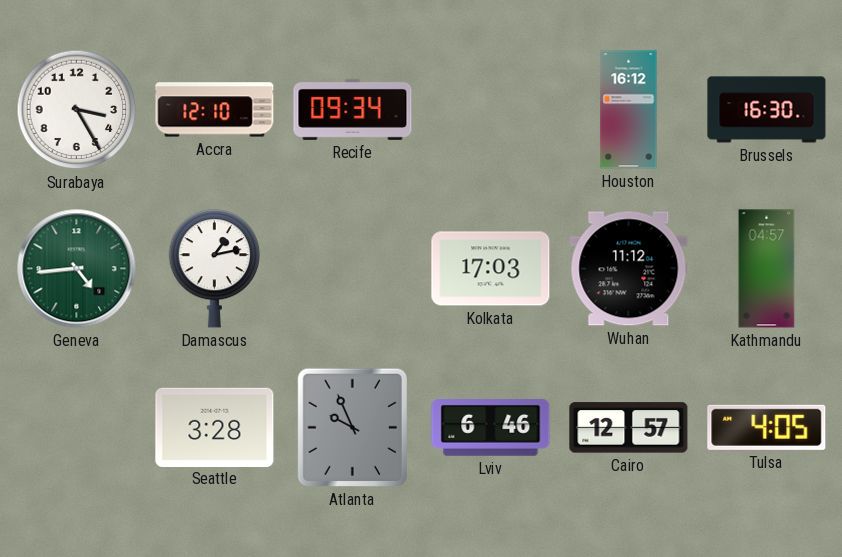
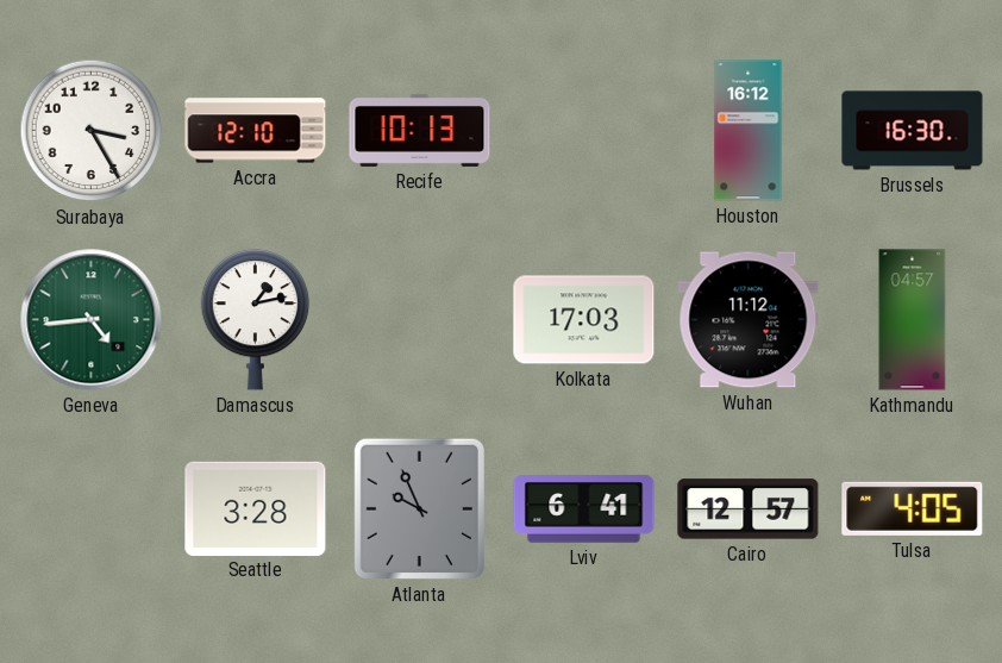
Recife: 09:34 -> 10:13
Lviv: 6:46 -> 6:41
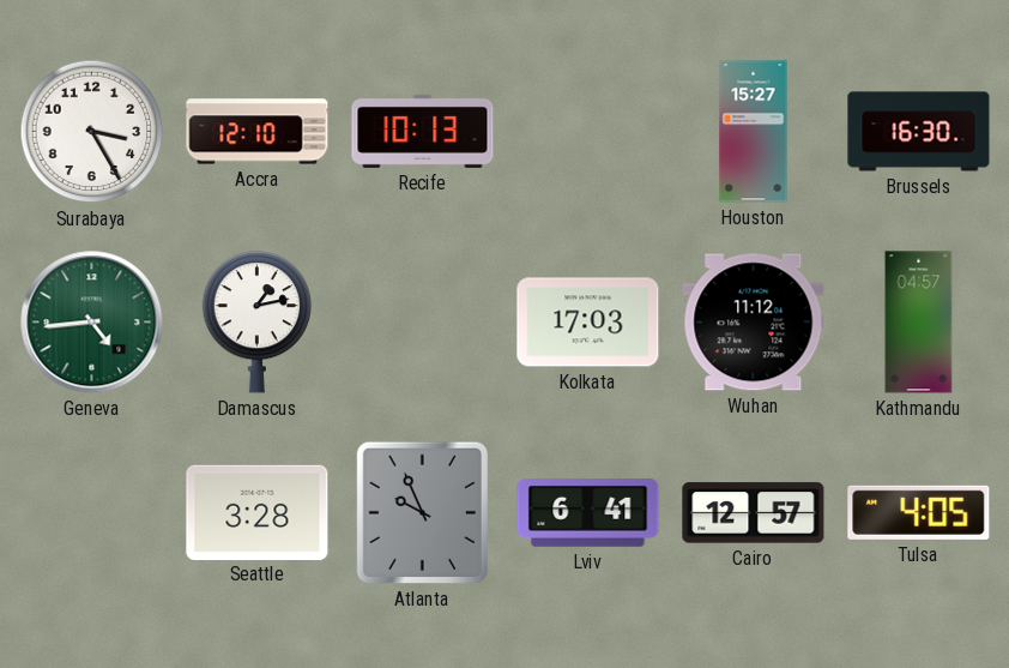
Houston: 16:12 -> 15:27
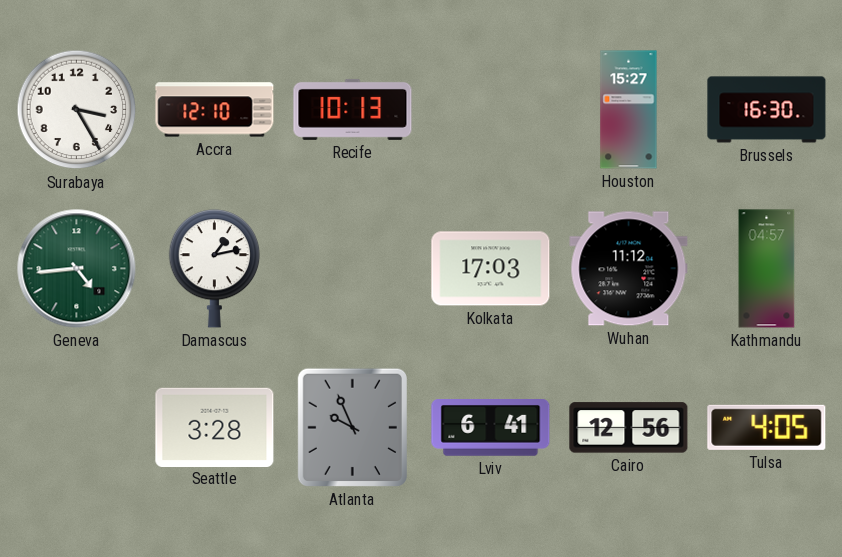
Cairo: 12:57 -> 12:56
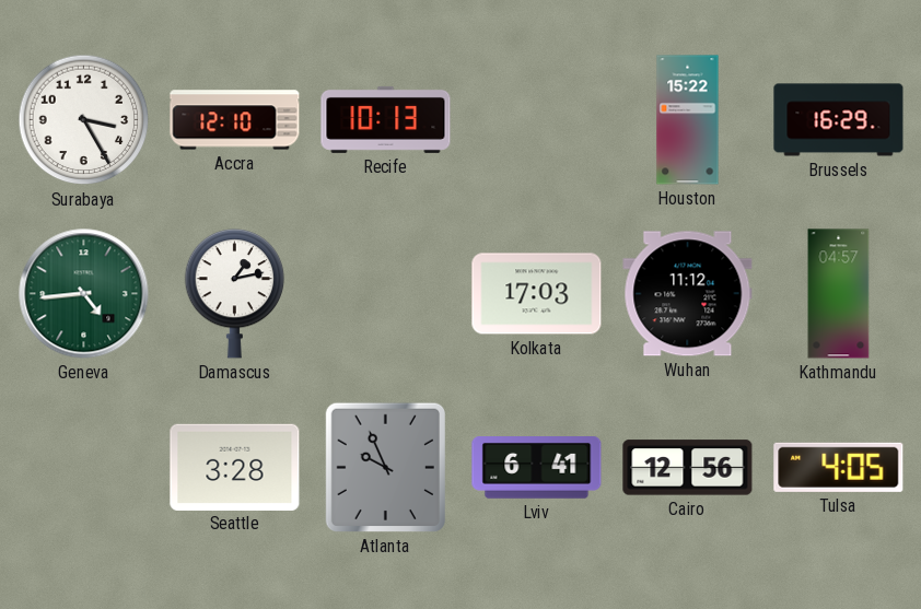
Houston: 15:27 -> 15:22
Brussels: 16:30 -> 16:29
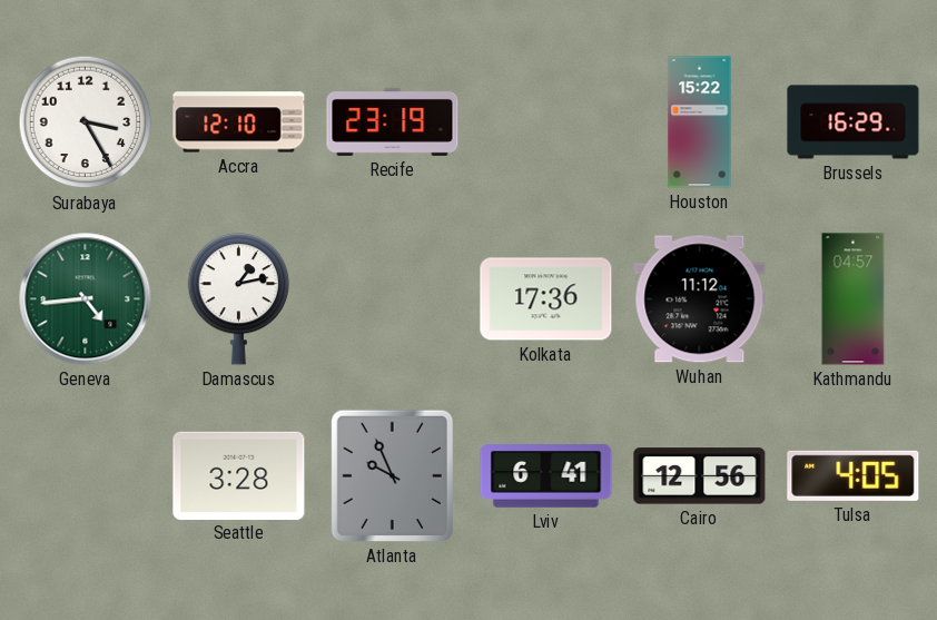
Recife: 10:13 -> 23:19
Kolkata: 17:03 -> 17:36
